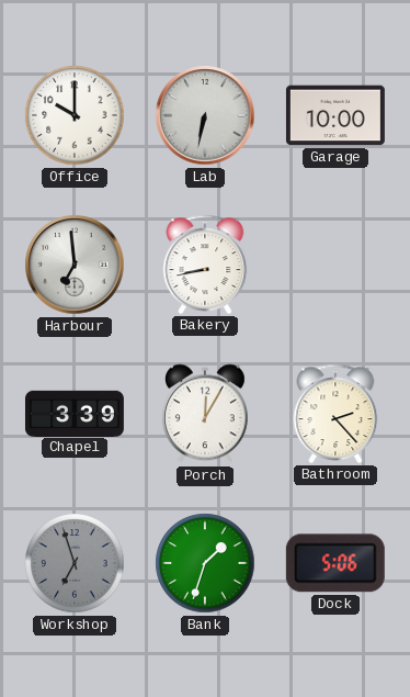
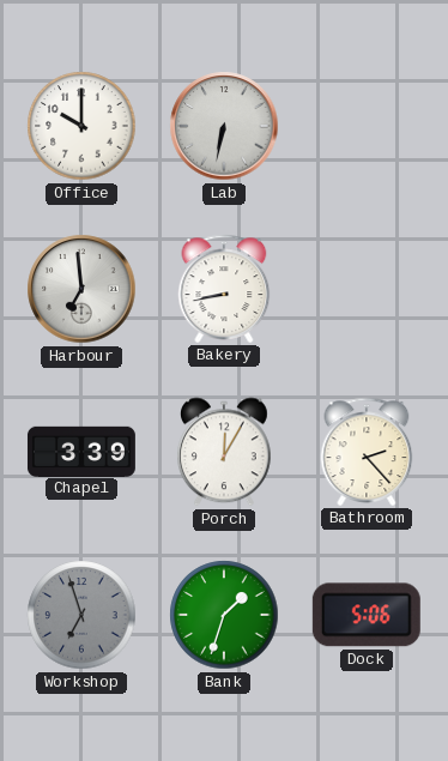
Garage: 10:00 -> none
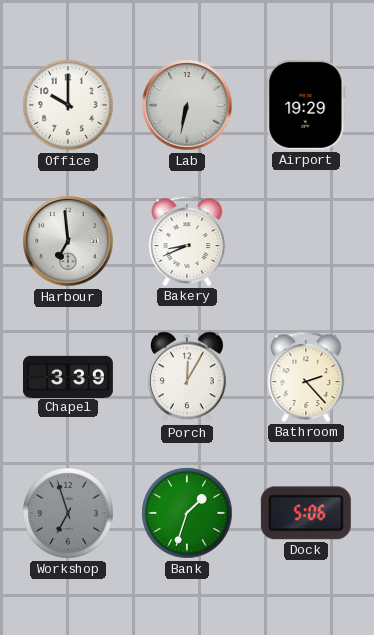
Airport: none -> 19:29
Bakery: 8:43 -> 8:41
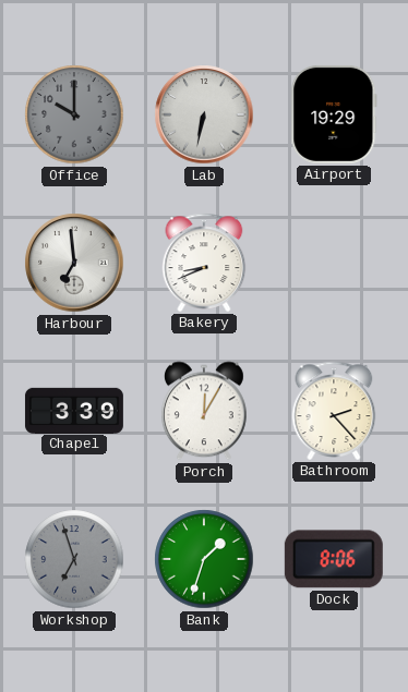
Office dial: white -> grey
Dock: 5:06 -> 8:06
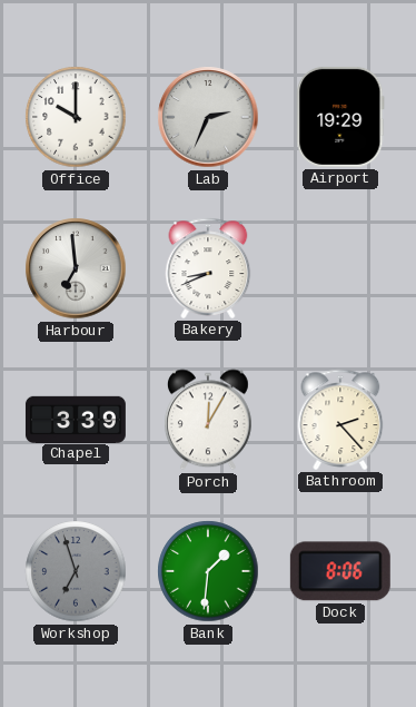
Office dial: grey -> white
Lab: 6:32 -> 2:34
Bank: 1:33 -> 1:31
